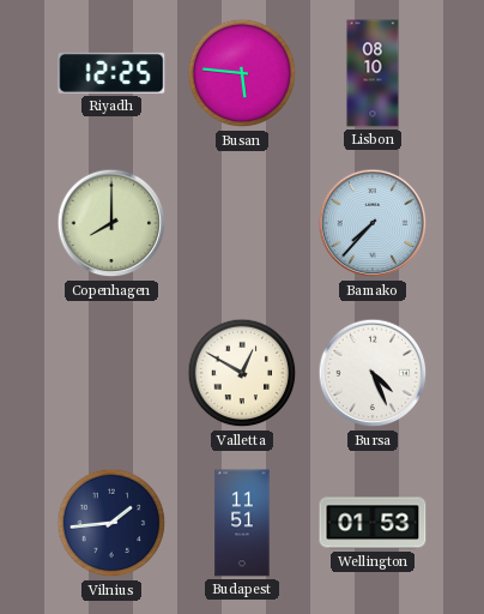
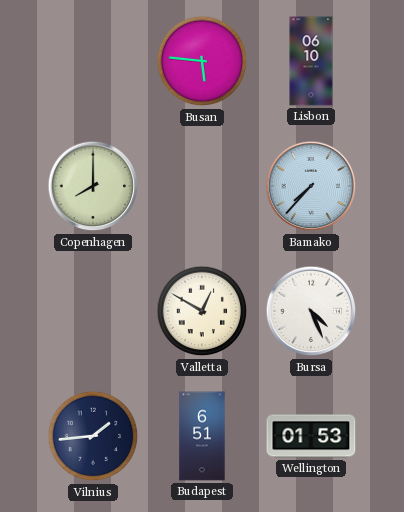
Riyadh: 12:25 -> none
Lisbon: 08:10 -> 06:10
Budapest: 11:51 -> 6:51
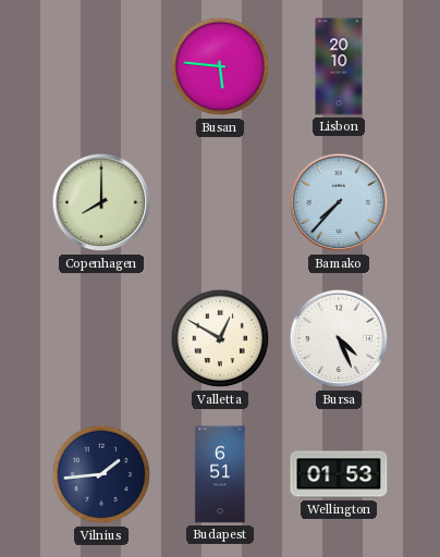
Lisbon: 06:10 -> 20:10
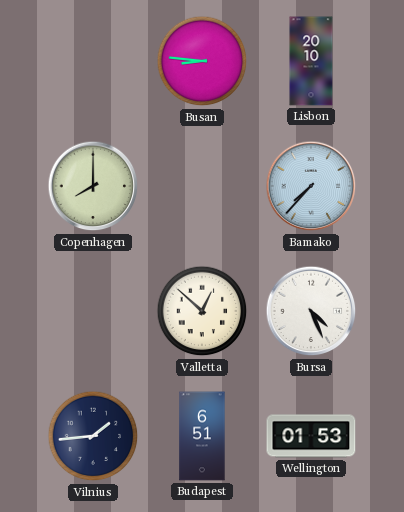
Busan: 5:46 -> 8:46
Valletta: 12:50 -> 12:52
